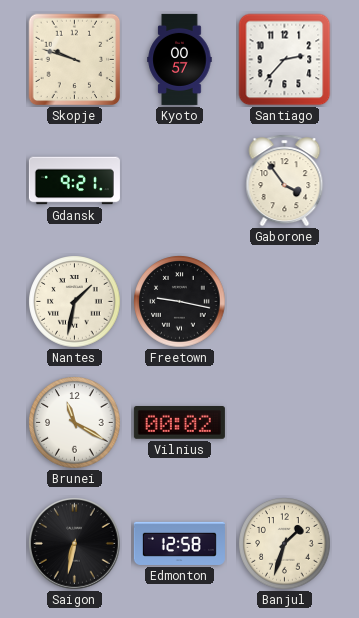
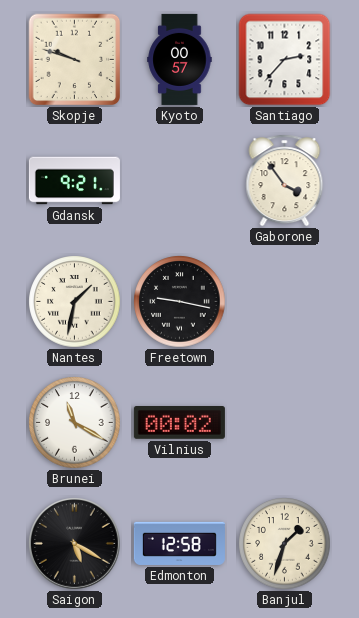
Saigon: 6:32 -> 5:20
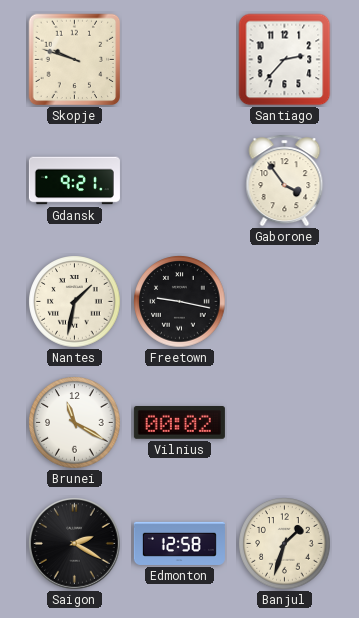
Kyoto: 00:57 -> none
Saigon: 5:20 -> 2:20
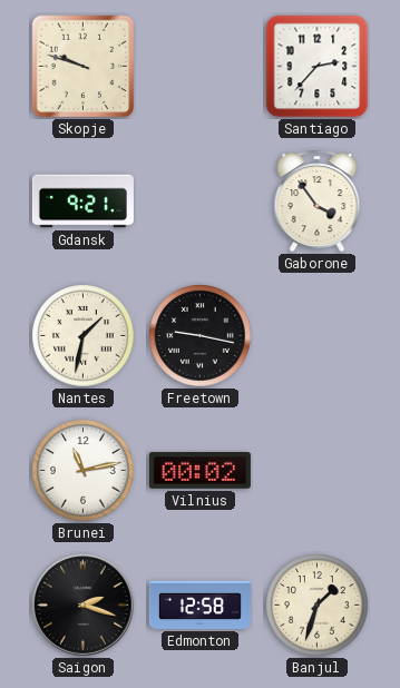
Brunei: 11:20 -> 11:13
Saigon: 2:20 -> 2:18
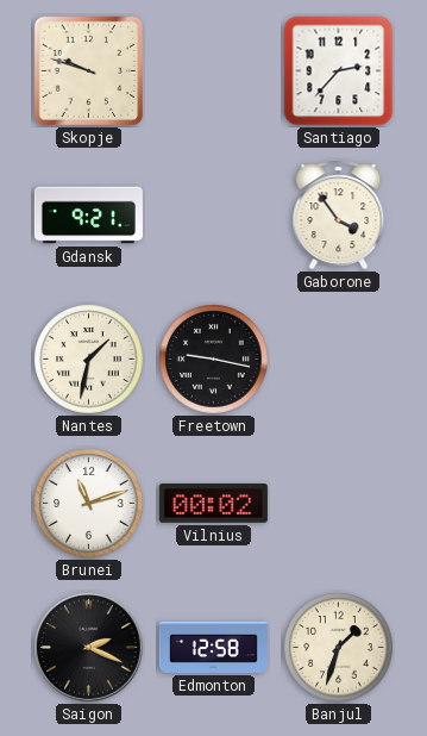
Brunei: 11:13 -> 11:12
Saigon: 2:18 -> 2:19
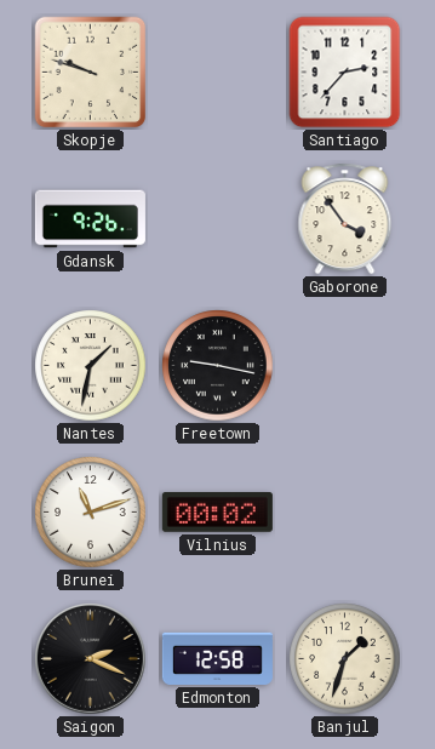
Gdansk: 9:21 -> 9:26
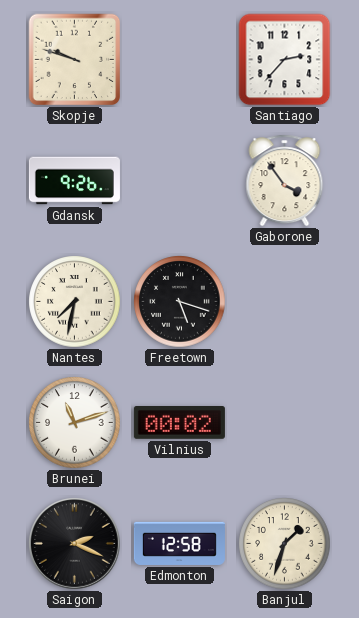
Nantes: 1:32 -> 7:32
Freetown: 9:17 -> 5:18
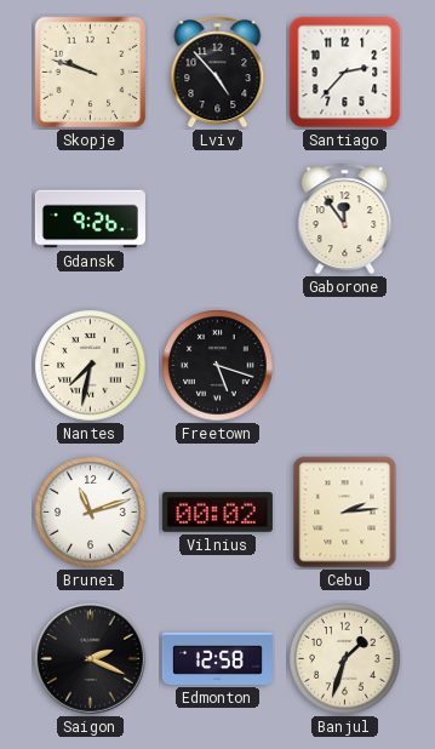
Lviv: none -> 4:53
Gaborone: 3:54 -> 11:54
Cebu: none -> 2:14
